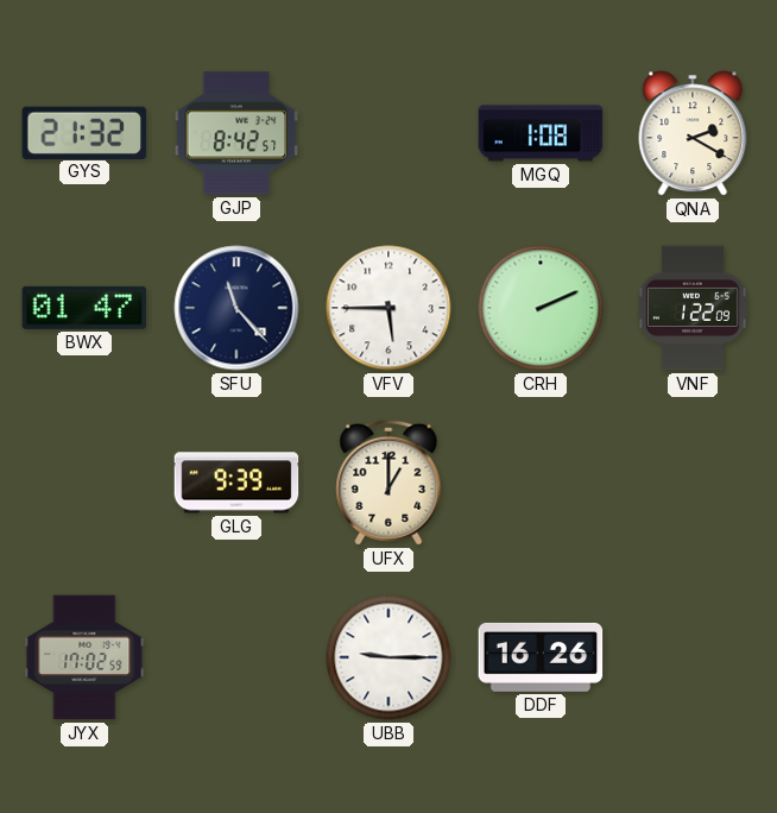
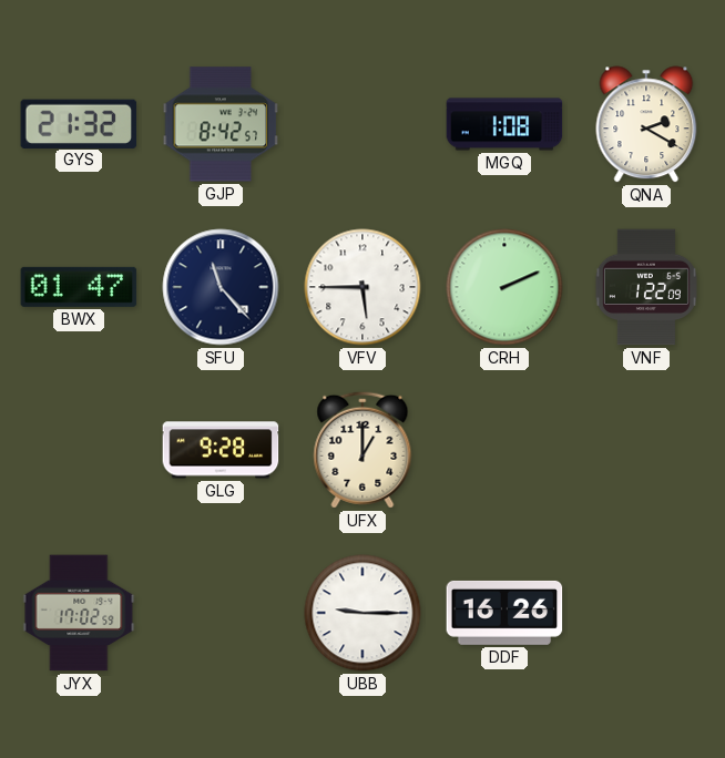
GLG: 9:39 -> 9:28
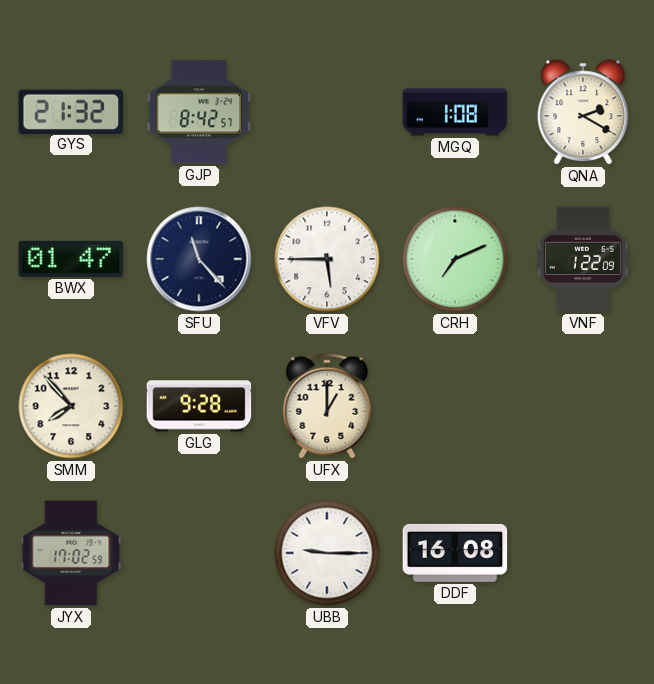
CRH: 2:11 -> 7:11
SMM: none -> 7:53
DDF: 16:26 -> 16:08
